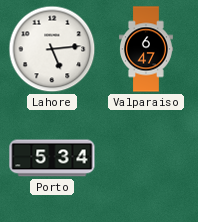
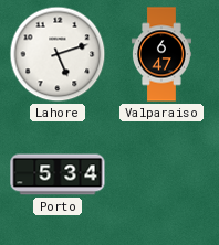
Lahore: 5:14 -> 5:12
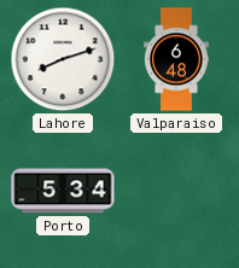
Lahore: 5:12 -> 8:12
Valparaiso: 6:47 -> 6:48
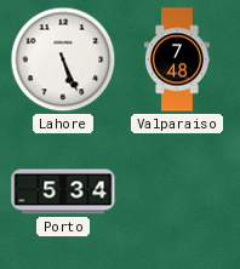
Lahore: 8:12 -> 5:26
Valparaiso: 6:48 -> 7:48
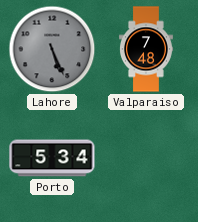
Lahore dial: white -> grey
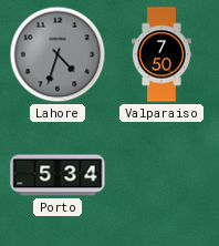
Lahore: 5:26 -> 4:33
Valparaiso: 7:48 -> 7:50
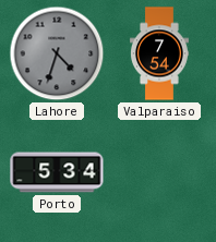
Valparaiso: 7:50 -> 7:54
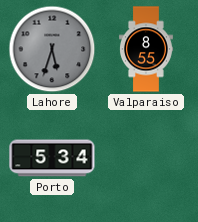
Lahore: 4:33 -> 5:33
Valparaiso: 7:54 -> 8:55
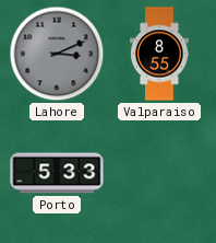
Lahore: 5:33 -> 3:11
Porto: 5:34 -> 5:33
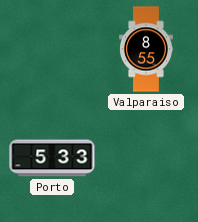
Lahore: 3:11 -> none
